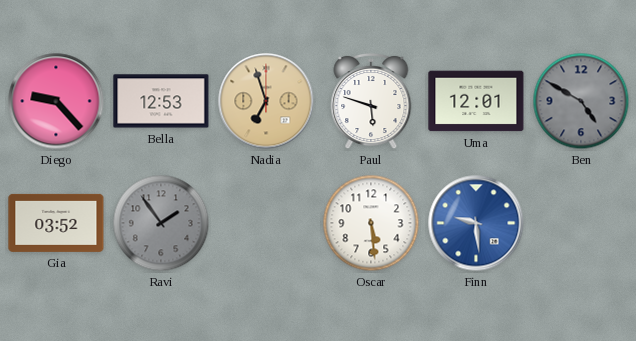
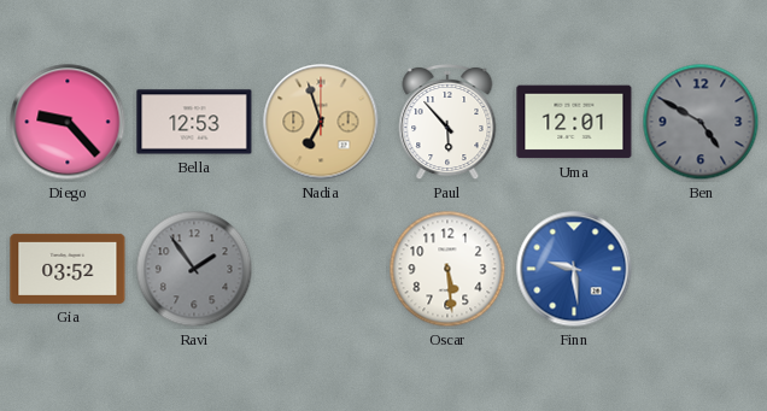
Paul: 5:48 -> 5:53
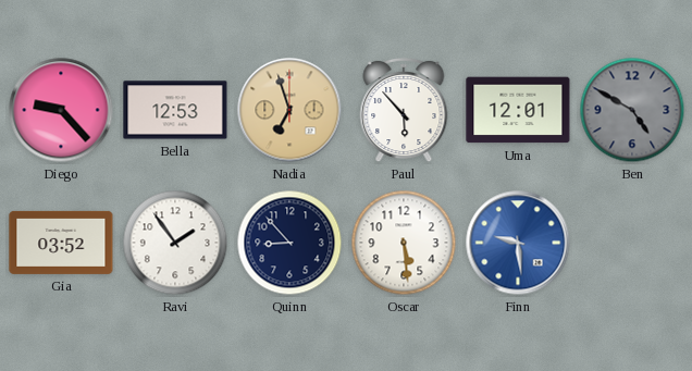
Ravi dial: grey -> white
Quinn: none -> 8:53
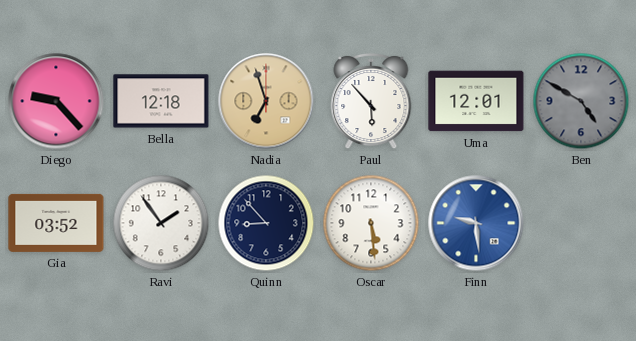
Bella: 12:53 -> 12:18
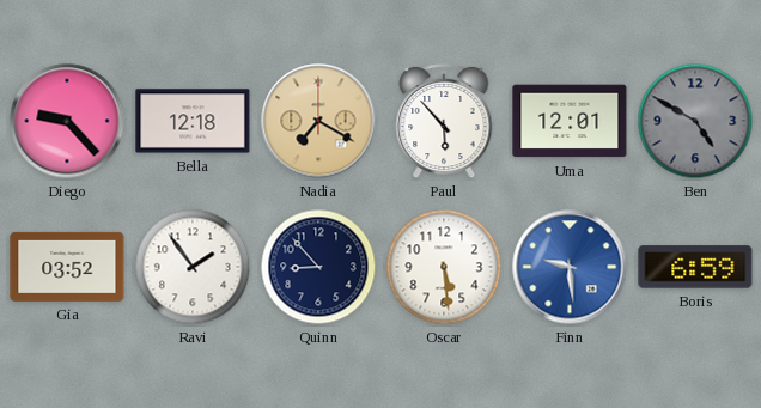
Nadia: 6:57 -> 7:20
Boris: none -> 6:59
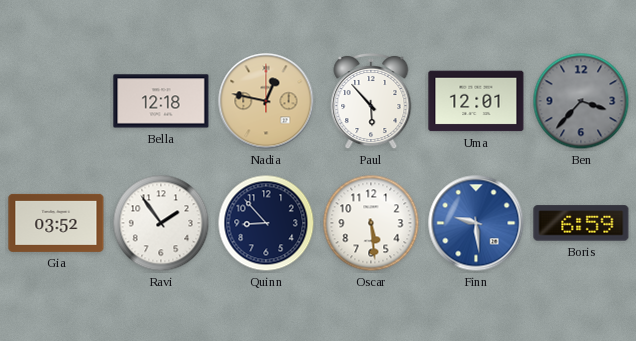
Diego: 9:23 -> none
Nadia: 7:20 -> 12:47
Ben: 4:50 -> 3:37
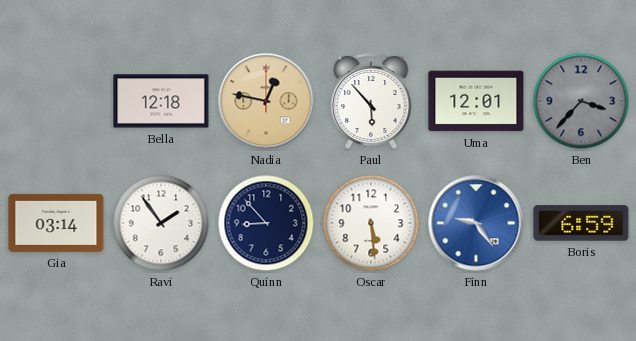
Gia: 03:52 -> 03:14
Finn: 9:29 -> 9:24
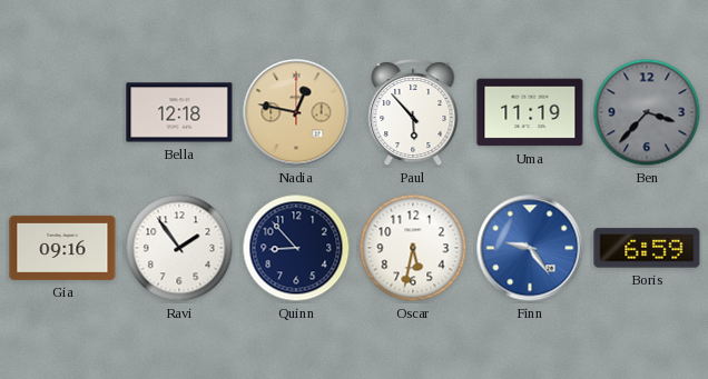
Uma: 12:01 -> 11:19
Gia: 03:14 -> 09:16
Oscar: 5:29 -> 5:32
